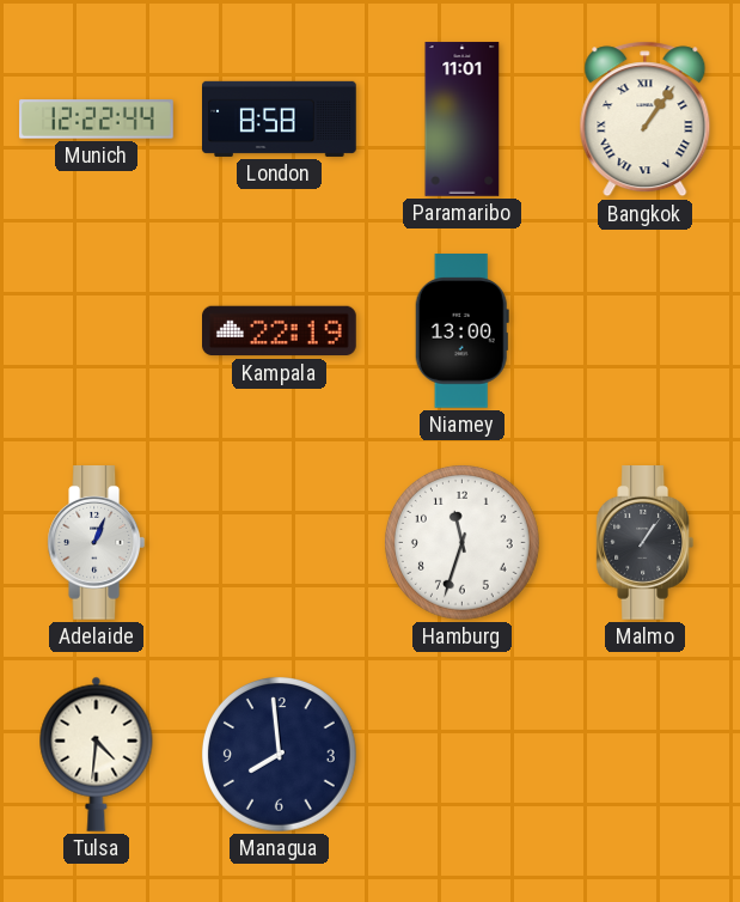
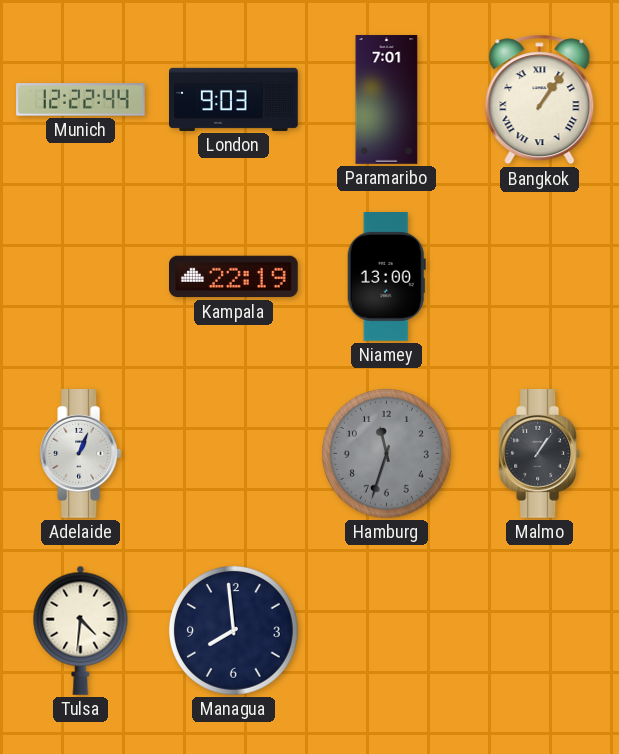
London: 8:58 -> 9:03
Paramaribo: 11:01 -> 7:01
Hamburg dial: white -> grey
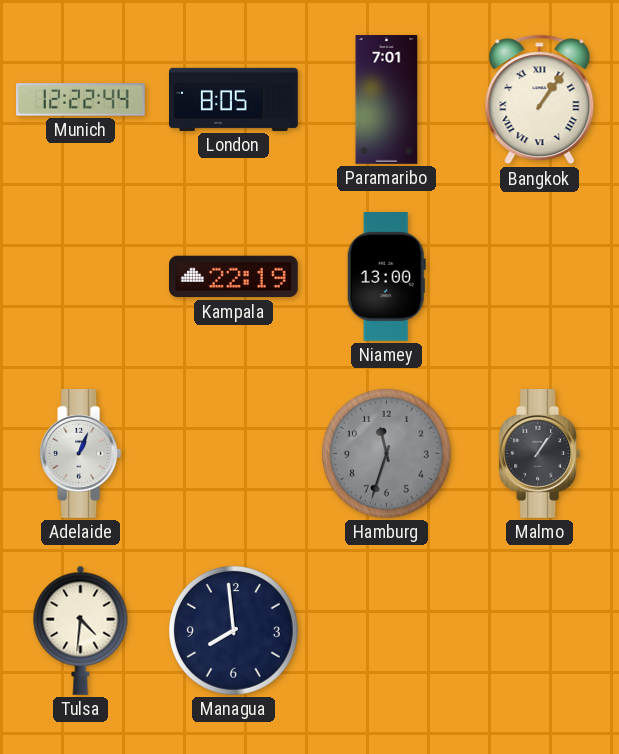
London: 9:03 -> 8:05
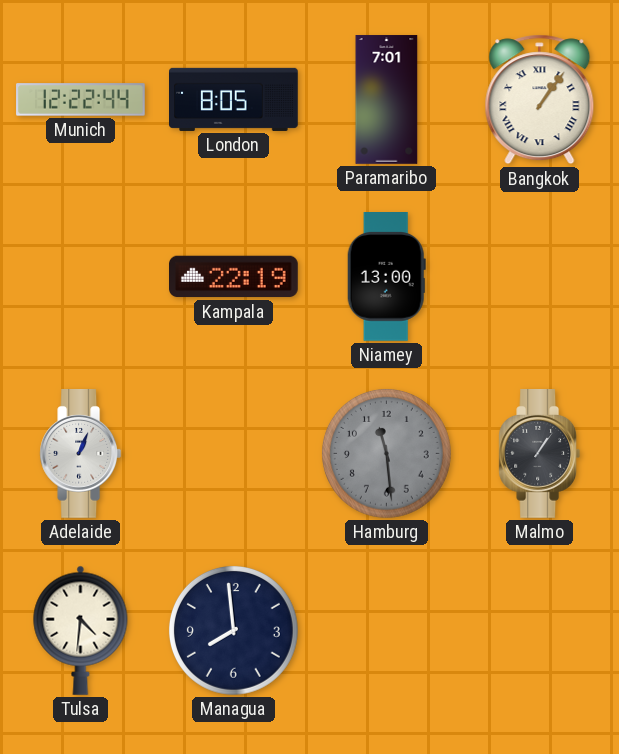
Hamburg: 11:33 -> 11:29
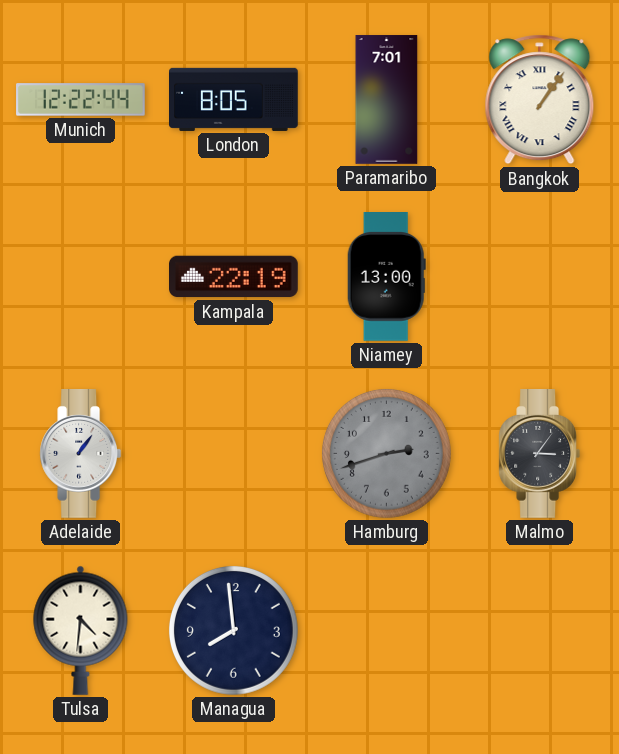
Adelaide: 1:04 -> 1:06
Hamburg: 11:29 -> 2:42
Malmo: 1:06 -> 3:06
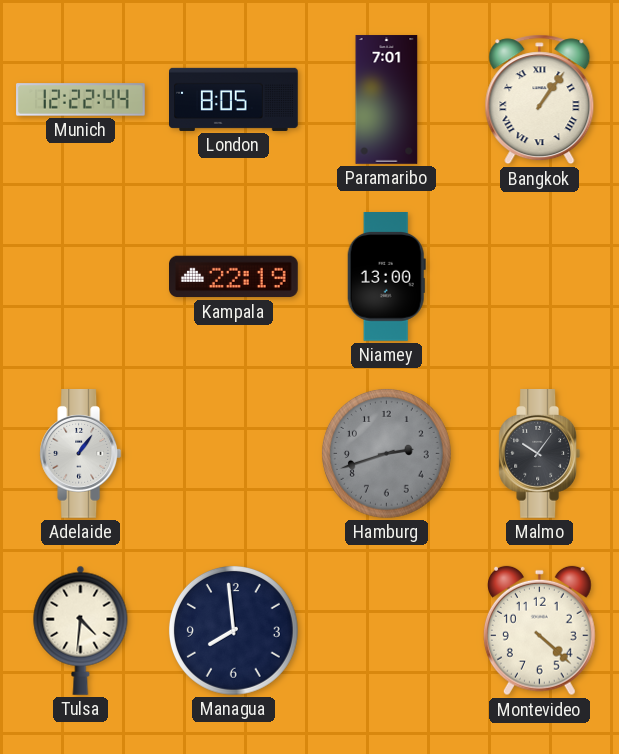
Malmo: 3:06 -> 10:06
Montevideo: none -> 4:22
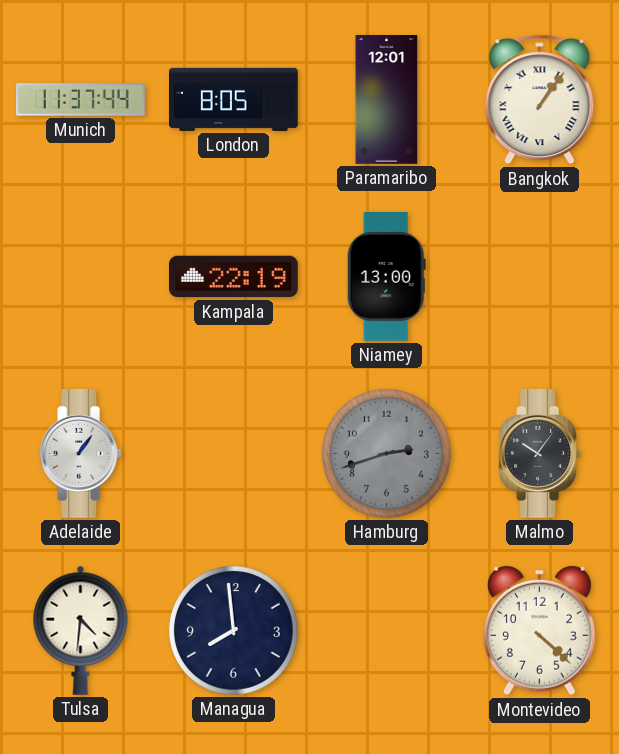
Munich: 12:22 -> 11:37
Paramaribo: 7:01 -> 12:01
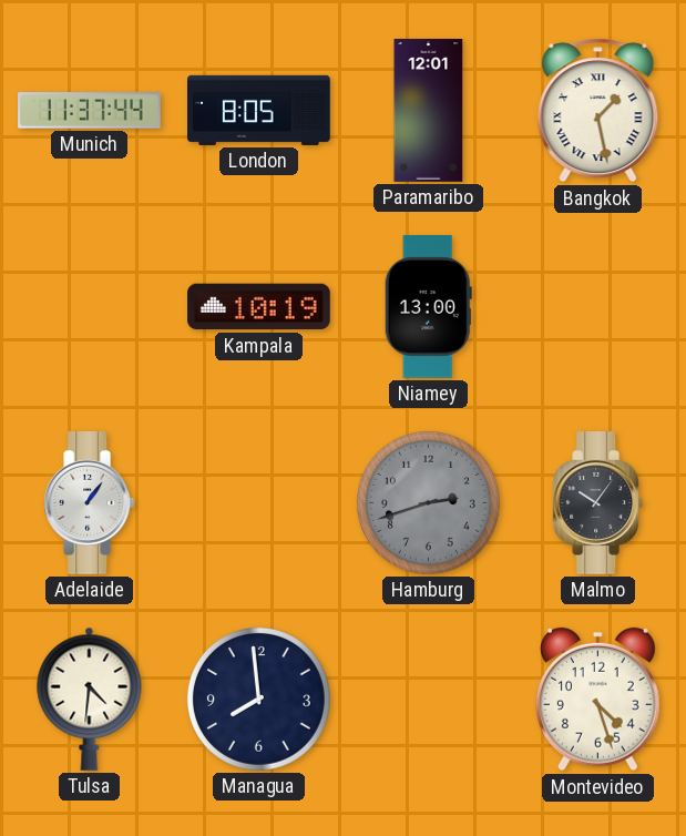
Bangkok: 1:06 -> 1:28
Kampala: 22:19 -> 10:19
Montevideo: 4:22 -> 4:27
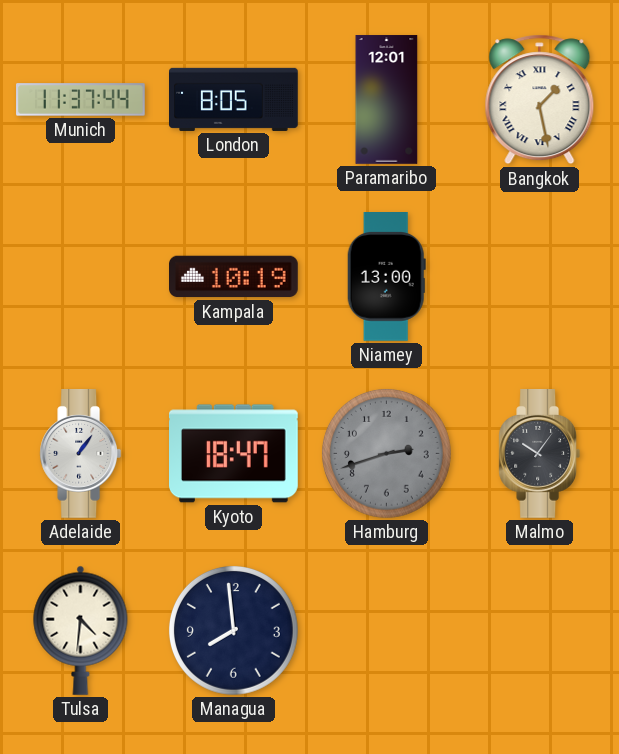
Kyoto: none -> 18:47
Montevideo: 4:27 -> none
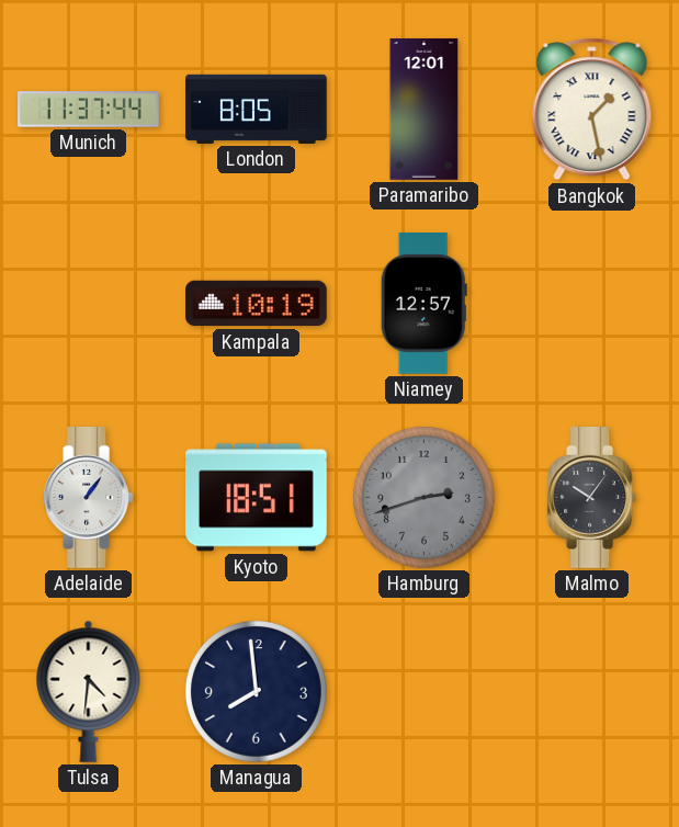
Niamey: 13:00 -> 12:57
Kyoto: 18:47 -> 18:51
